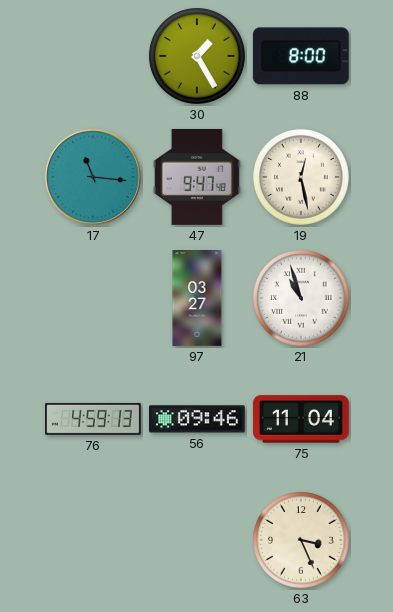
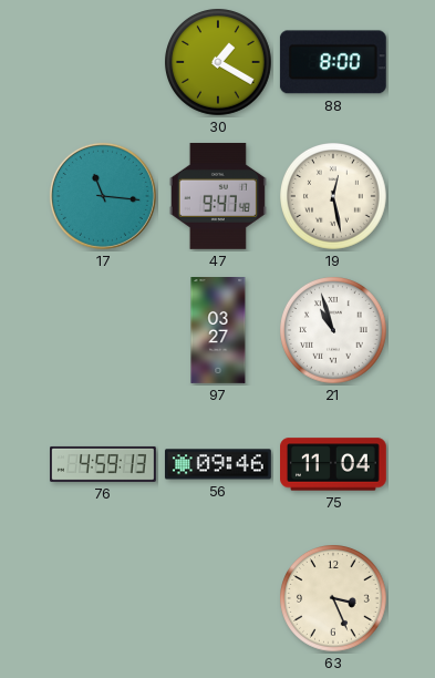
30: 1:25 -> 1:20
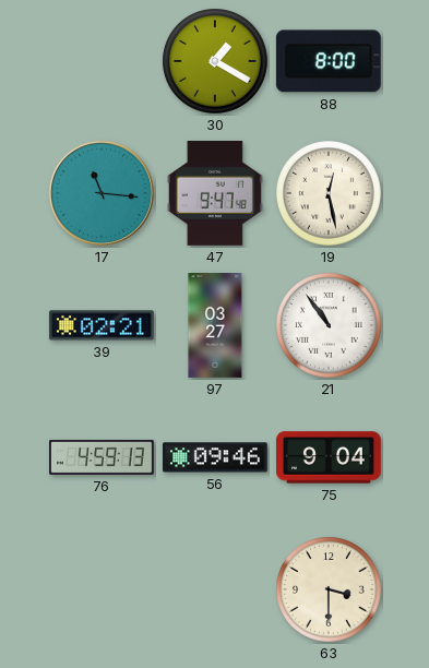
39: none -> 02:21
21: 10:57 -> 10:54
75: 11:04 -> 9:04
63: 3:26 -> 3:30
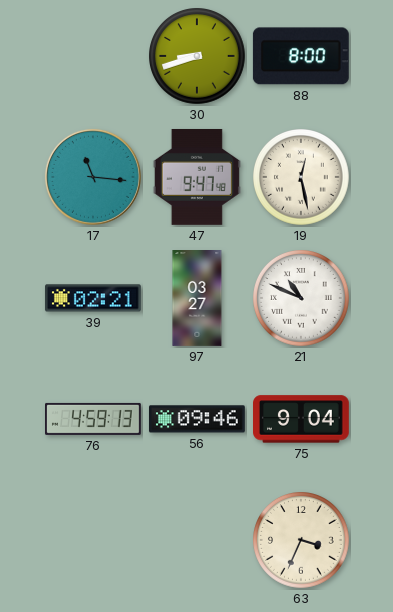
30: 1:20 -> 8:42
21: 10:54 -> 10:49
63: 3:30 -> 3:34
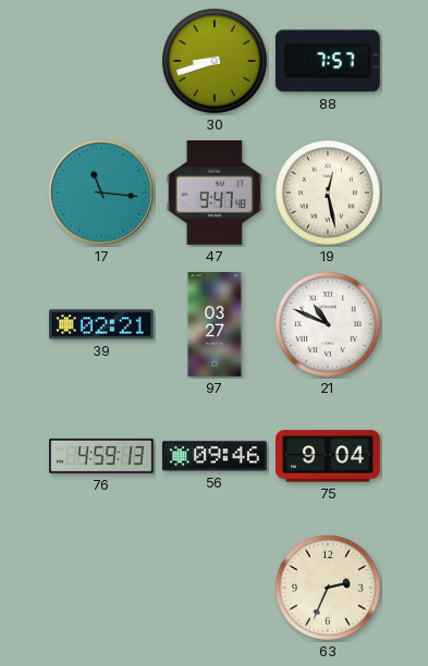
88: 8:00 -> 7:57
63: 3:34 -> 2:34
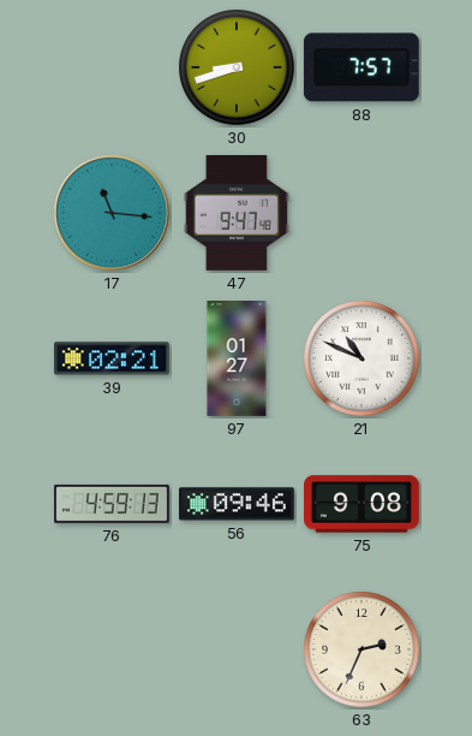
19: 12:28 -> none
97: 03:27 -> 01:27
75: 9:04 -> 9:08
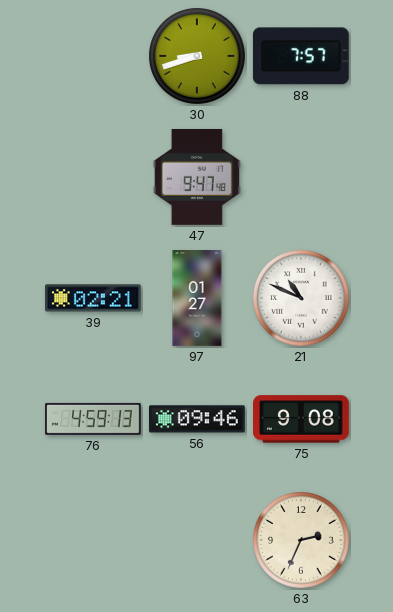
17: 11:16 -> none
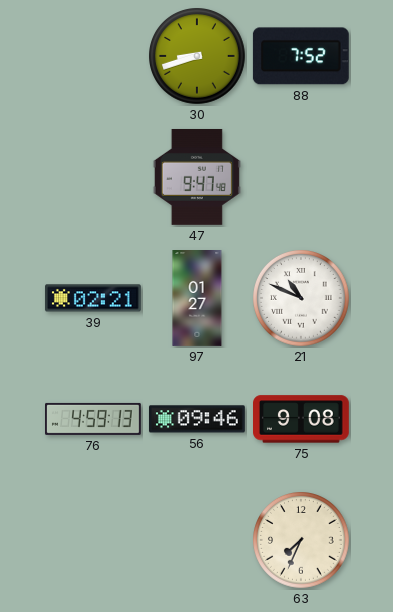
88: 7:57 -> 7:52
63: 2:34 -> 7:34
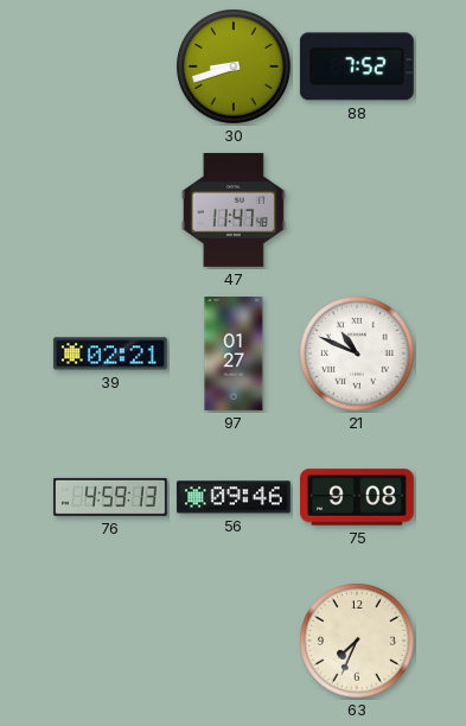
47: 9:47 -> 11:47
